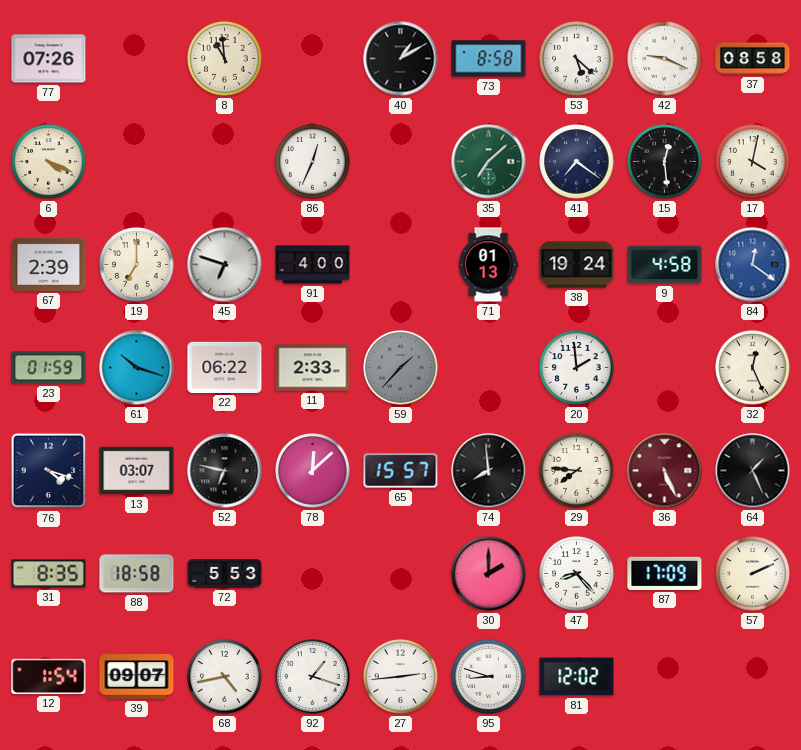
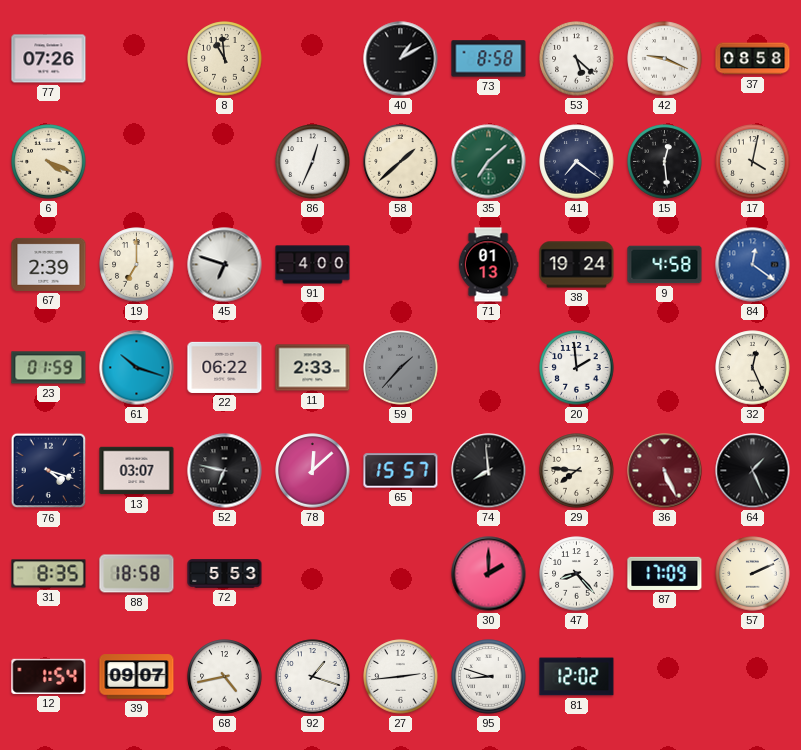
58: none -> 1:38
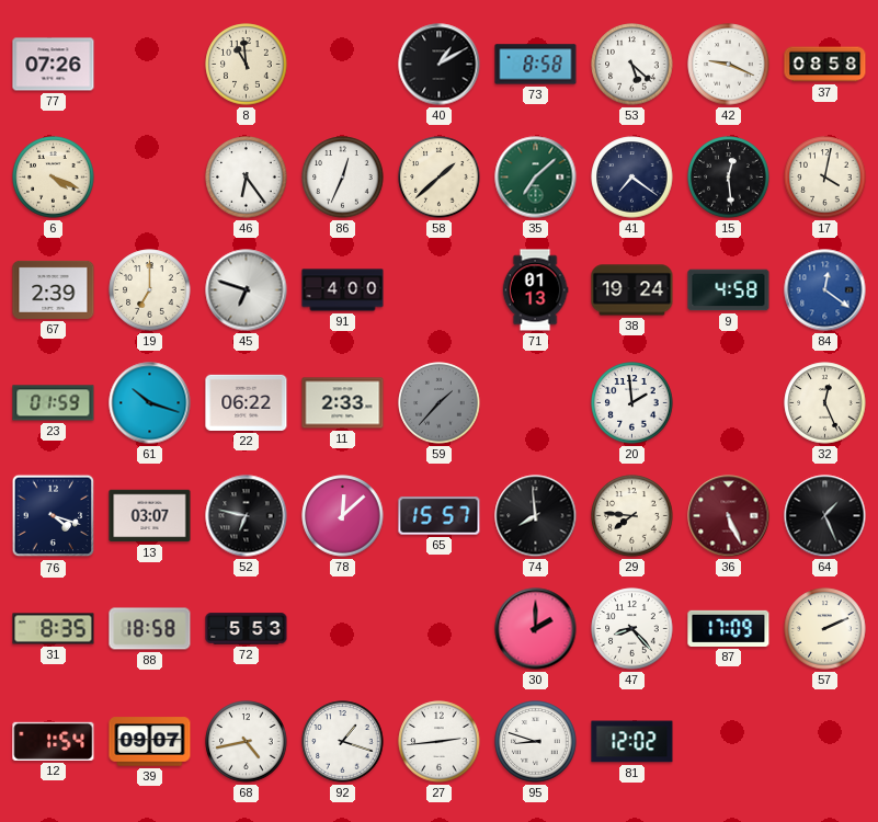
46: none -> 6:24
